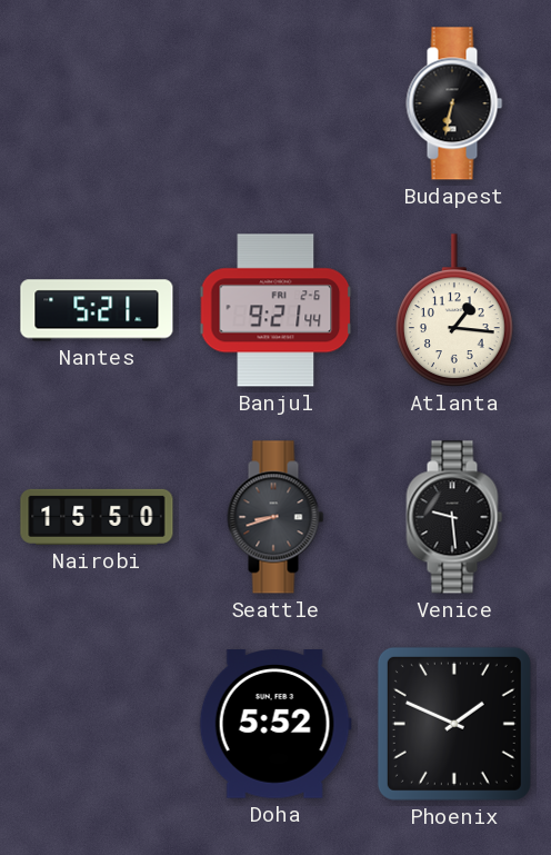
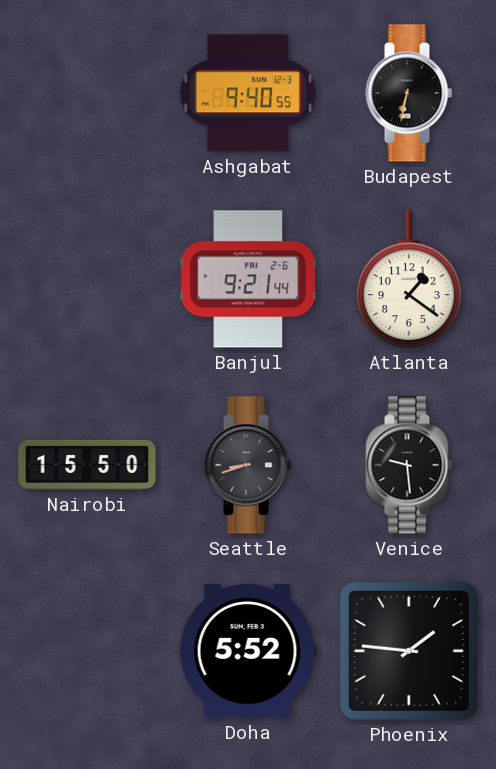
Ashgabat: none -> 9:40
Nantes: 5:21 -> none
Atlanta: 1:16 -> 1:21
Phoenix: 1:49 -> 1:46
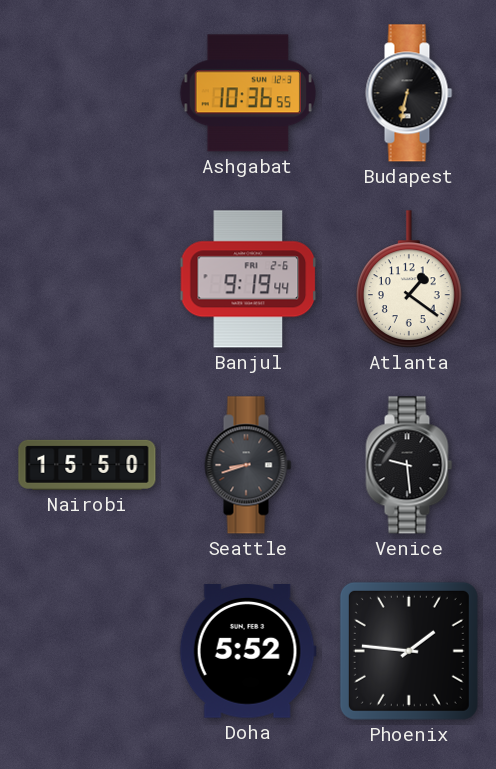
Ashgabat: 9:40 -> 10:36
Banjul: 9:21 -> 9:19
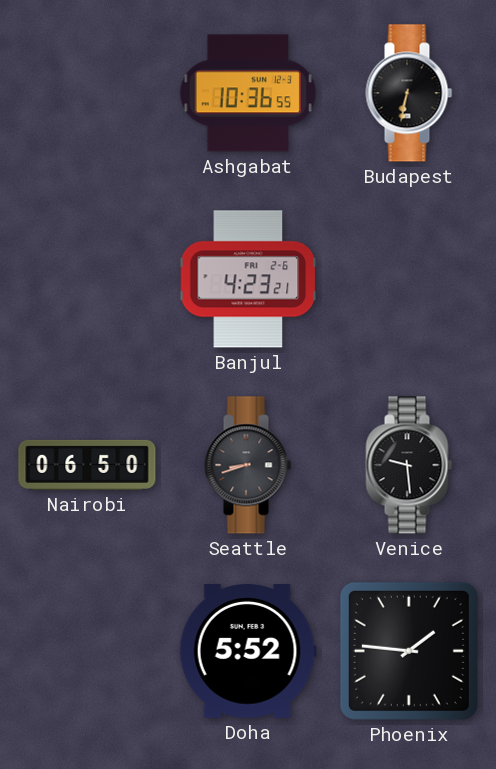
Banjul: 9:19 -> 4:23
Atlanta: 1:21 -> none
Nairobi: 15:50 -> 06:50
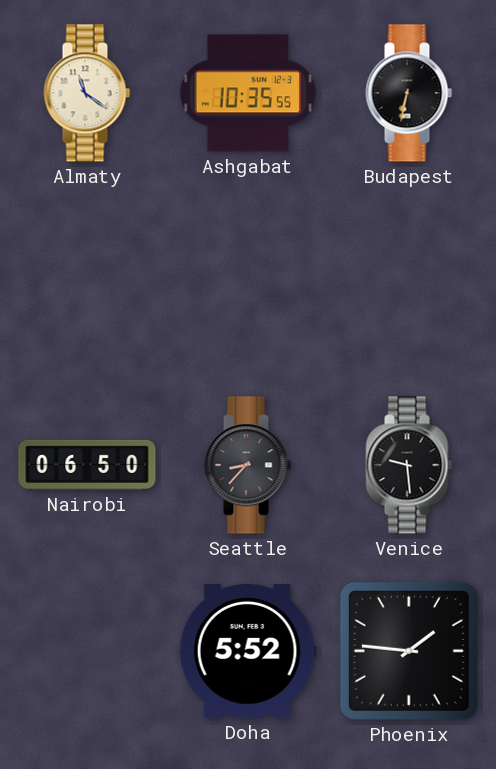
Almaty: none -> 11:21
Ashgabat: 10:36 -> 10:35
Banjul: 4:23 -> none
Seattle: 8:42 -> 8:37
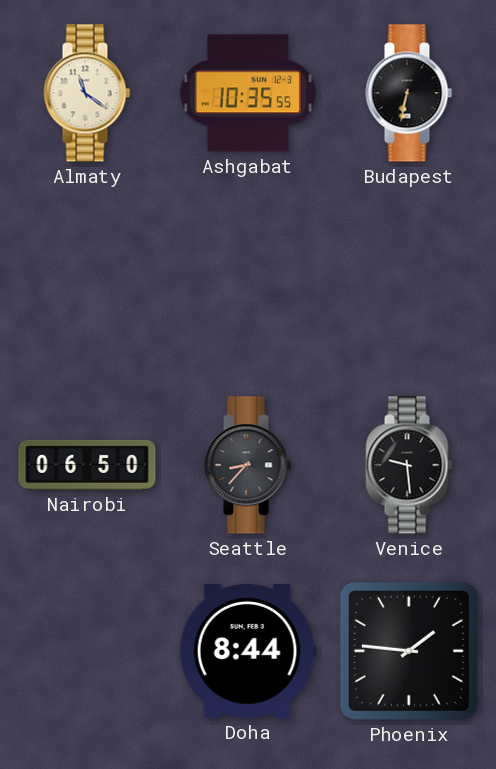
Doha: 5:52 -> 8:44
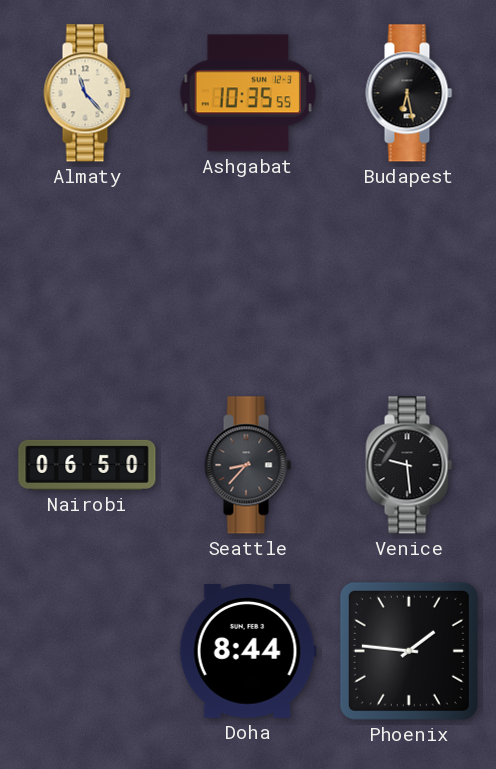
Almaty: 11:21 -> 11:23
Budapest: 6:32 -> 6:28
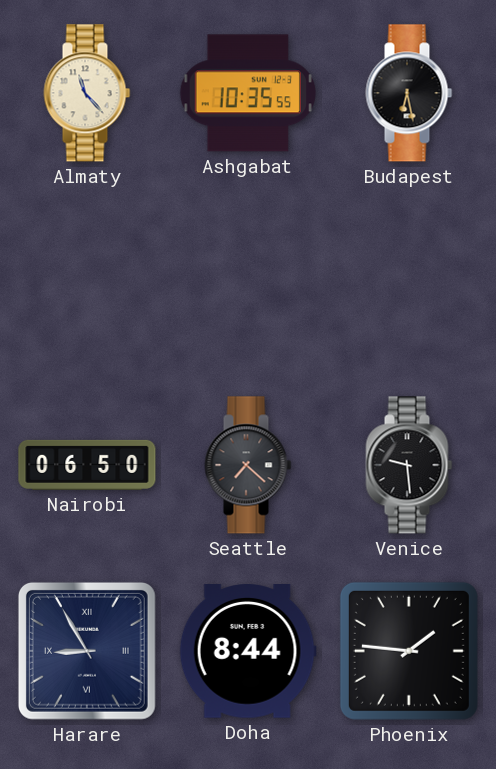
Seattle: 8:37 -> 7:22
Harare: none -> 8:55
